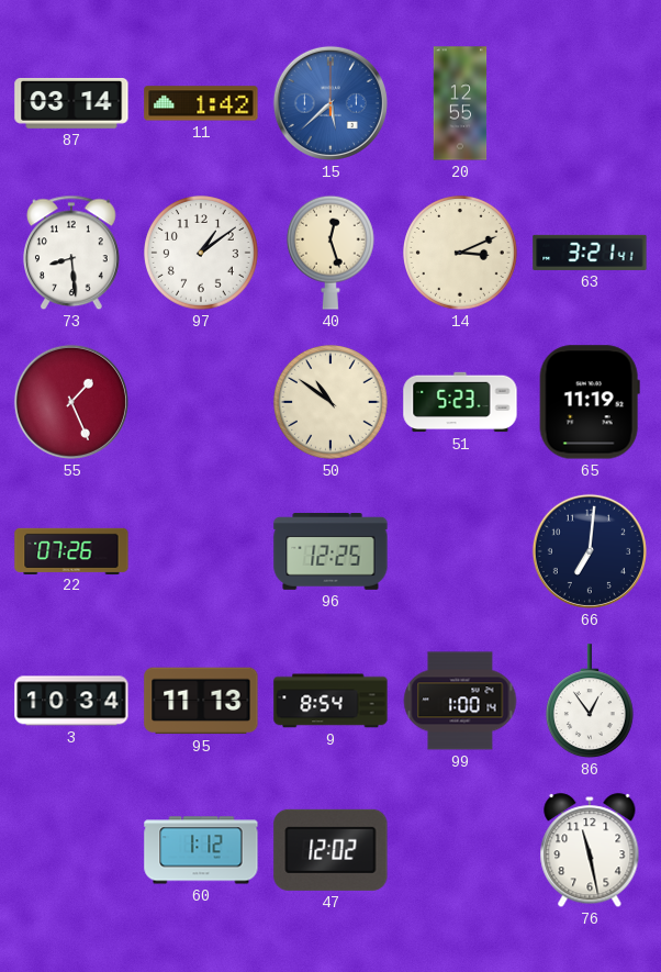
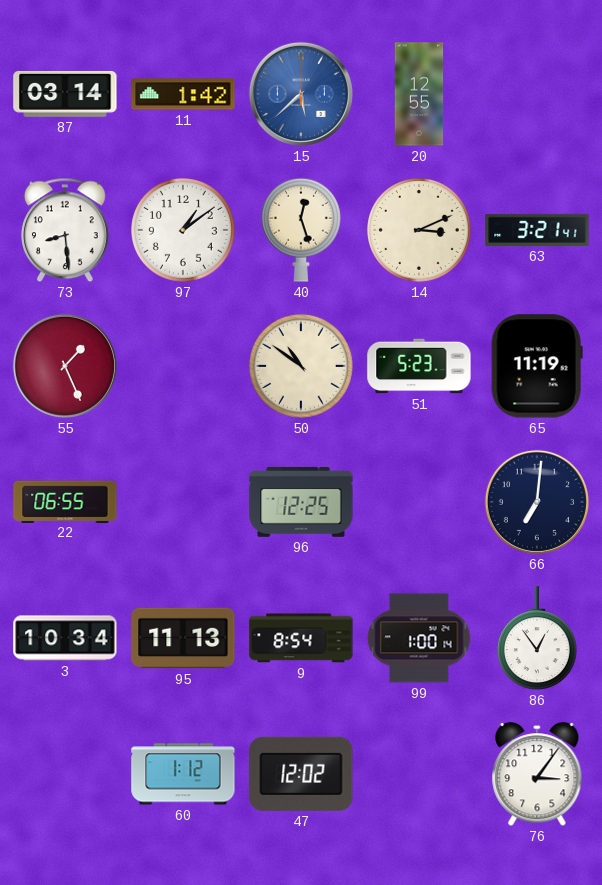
22: 07:26 -> 06:55
76: 11:28 -> 3:06
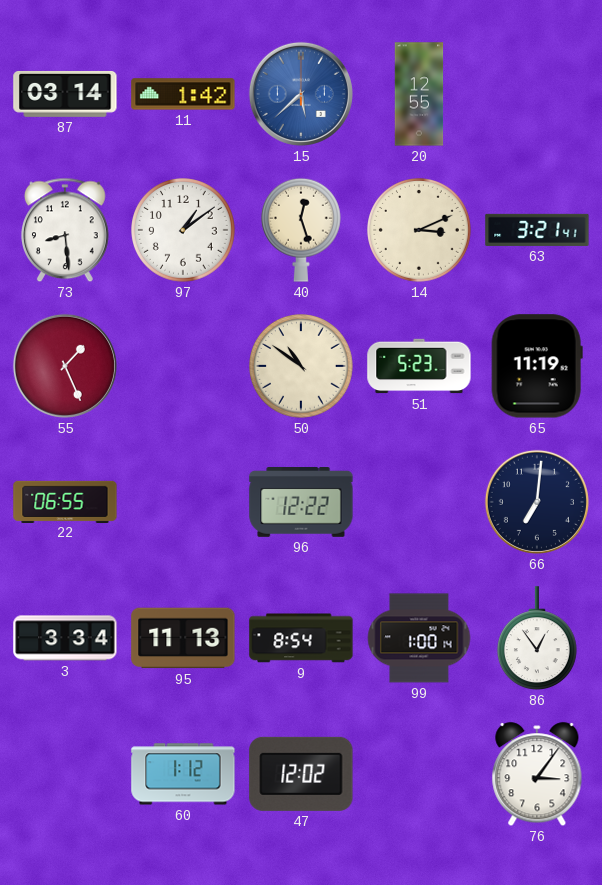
96: 12:25 -> 12:22
3: 10:34 -> 3:34
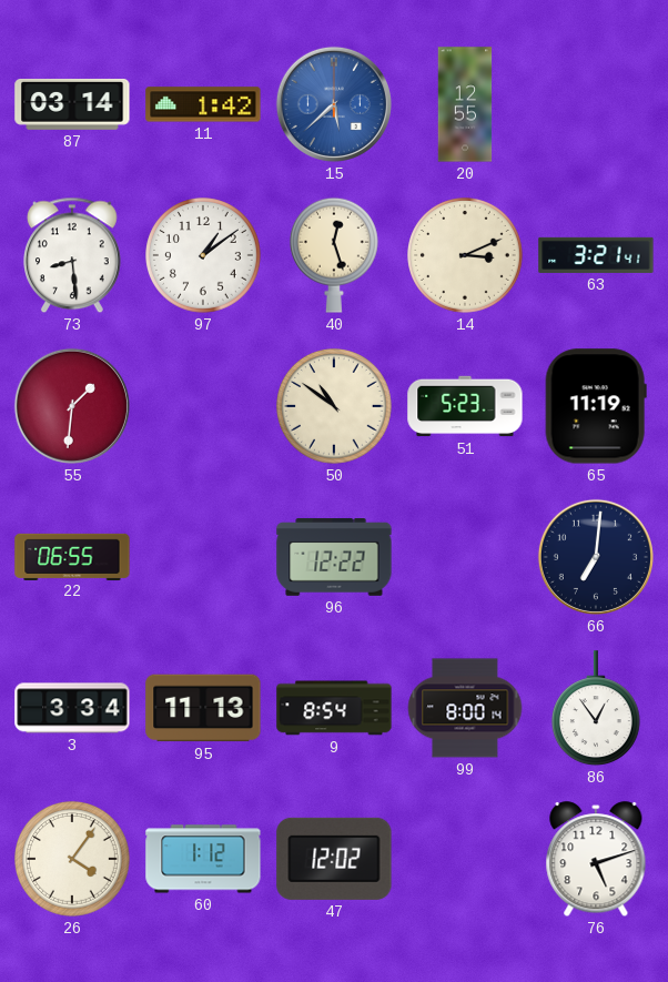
55: 1:26 -> 1:31
99: 1:00 -> 8:00
26: none -> 4:06
76: 3:06 -> 5:12
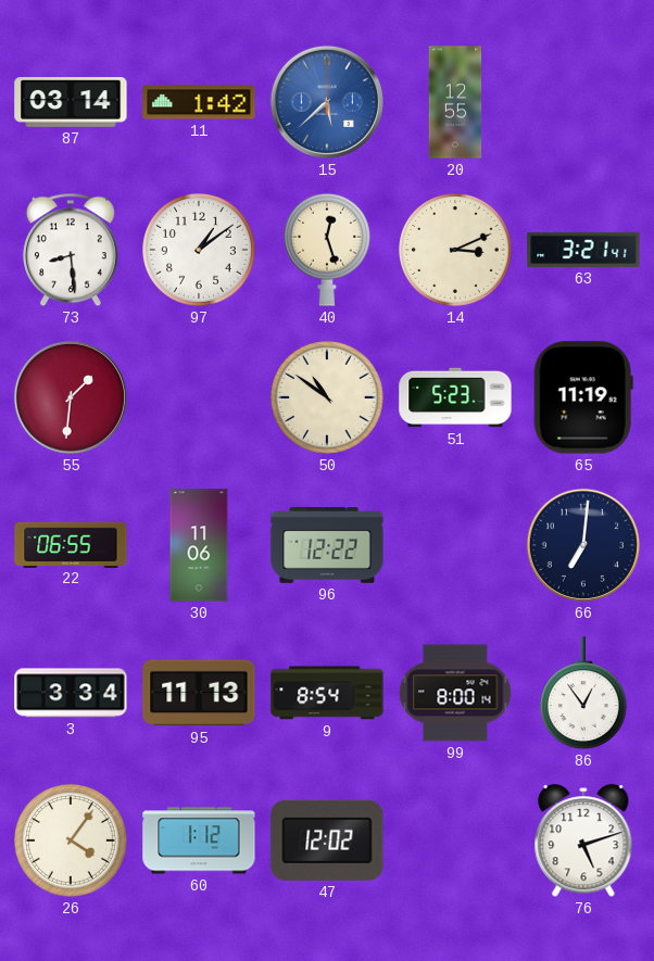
30: none -> 11:06
